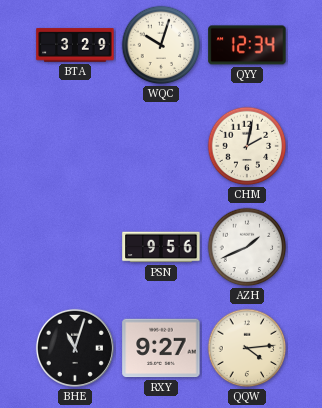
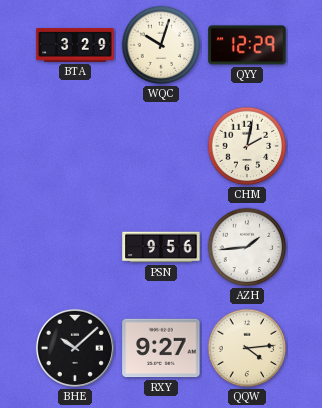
QYY: 12:34 -> 12:29
AZH: 1:41 -> 1:44
BHE: 11:03 -> 10:08
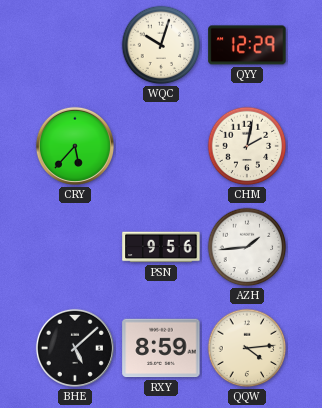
BTA: 3:29 -> none
CRY: none -> 5:37
BHE: 10:08 -> 5:08
RXY: 9:27 -> 8:59
